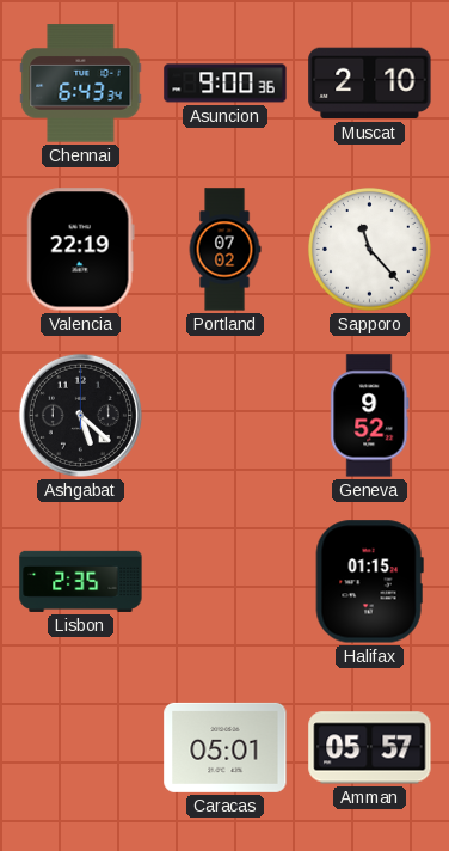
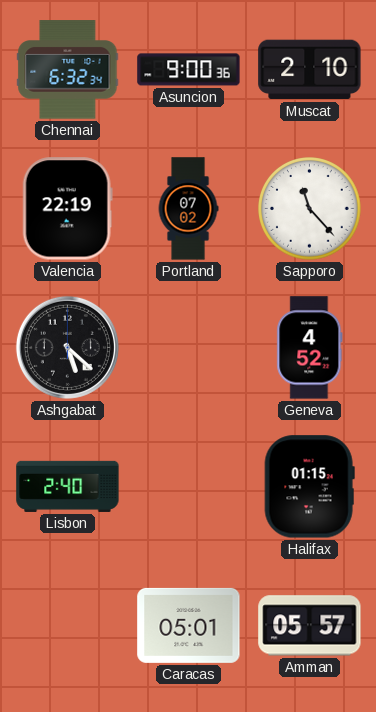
Chennai: 6:43 -> 6:32
Geneva: 9:52 -> 4:52
Lisbon: 2:35 -> 2:40
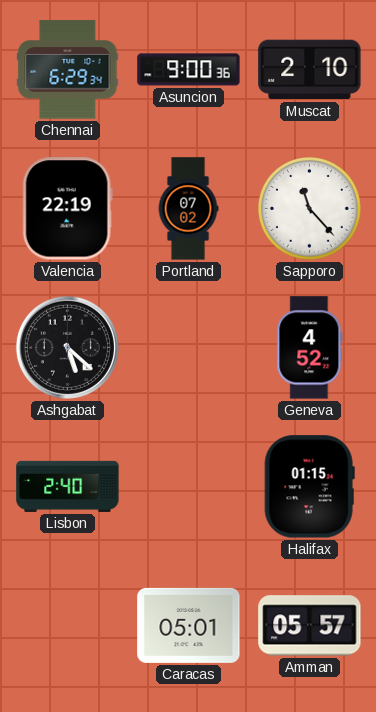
Chennai: 6:32 -> 6:29
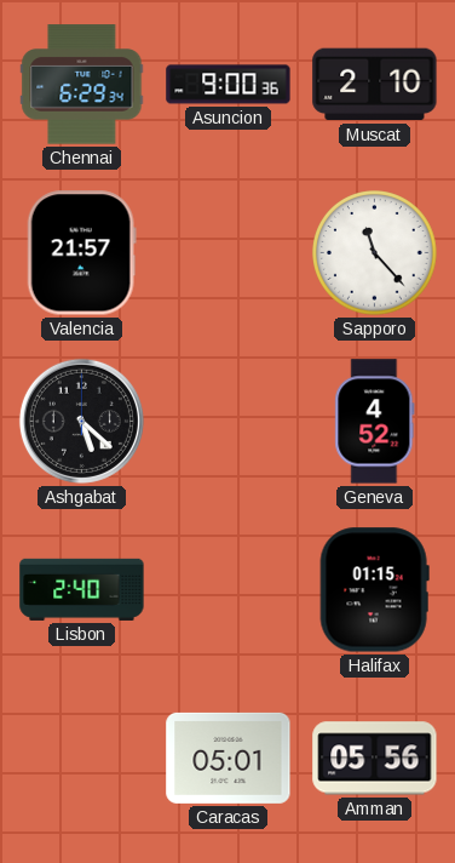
Valencia: 22:19 -> 21:57
Portland: 07:02 -> none
Amman: 05:57 -> 05:56
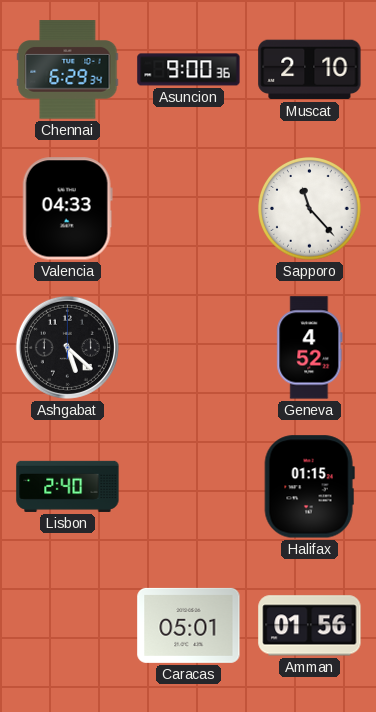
Valencia: 21:57 -> 04:33
Amman: 05:56 -> 01:56
